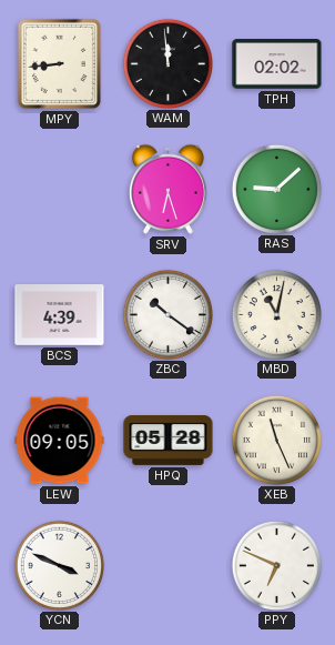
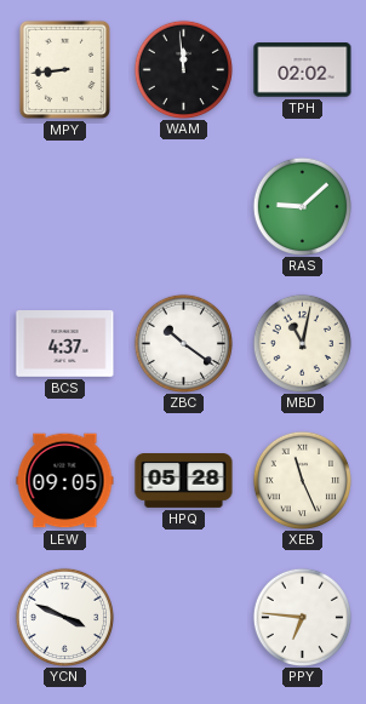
SRV: 6:27 -> none
BCS: 4:39 -> 4:37
PPY: 6:49 -> 6:46
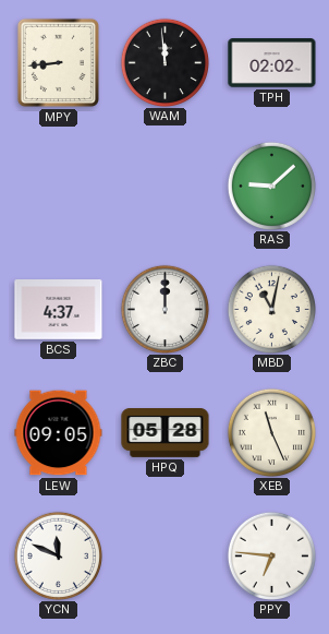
ZBC: 10:21 -> 12:00
YCN: 3:49 -> 11:49
